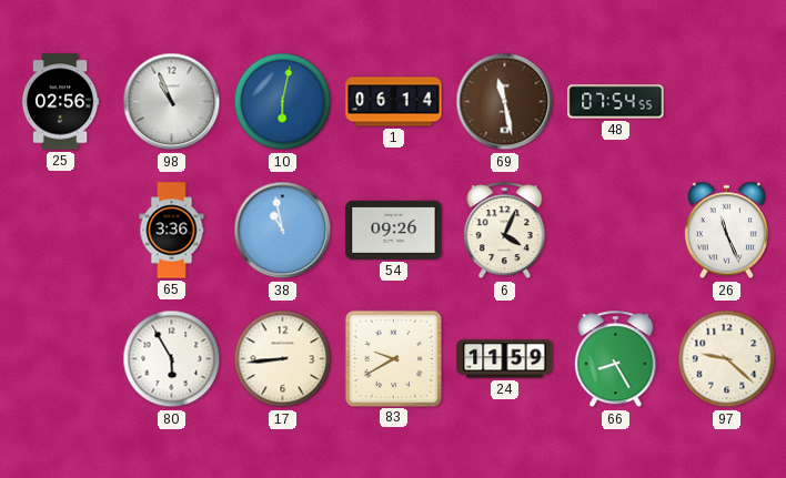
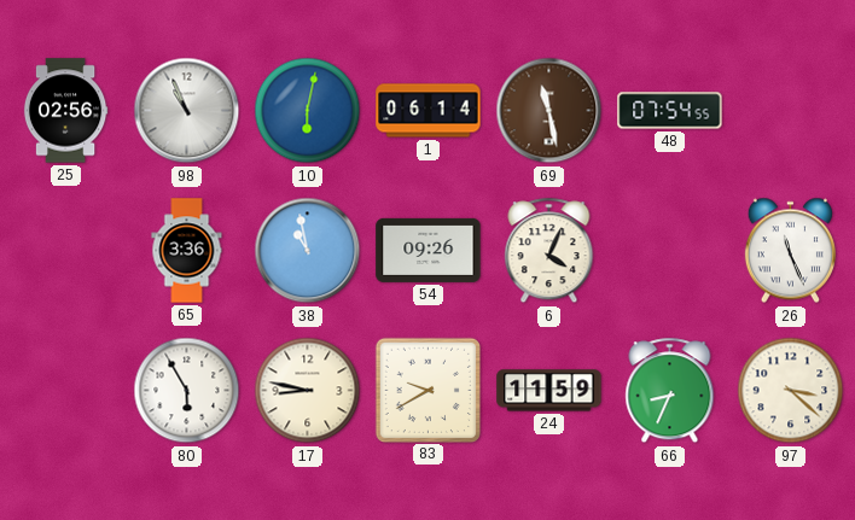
17: 8:44 -> 8:47
66: 8:25 -> 8:34
97: 9:22 -> 3:22
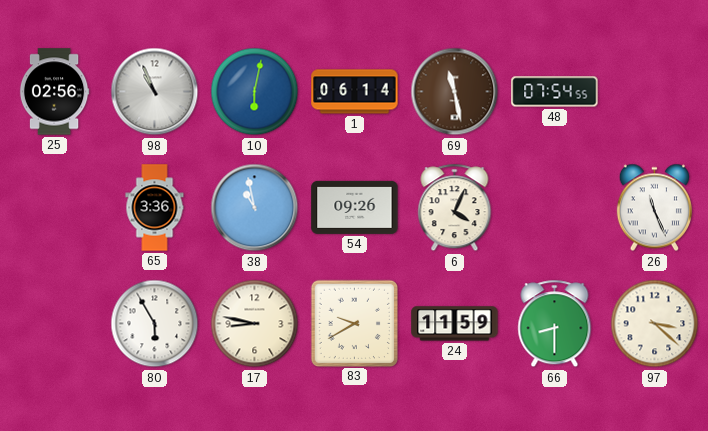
66: 8:34 -> 8:30
